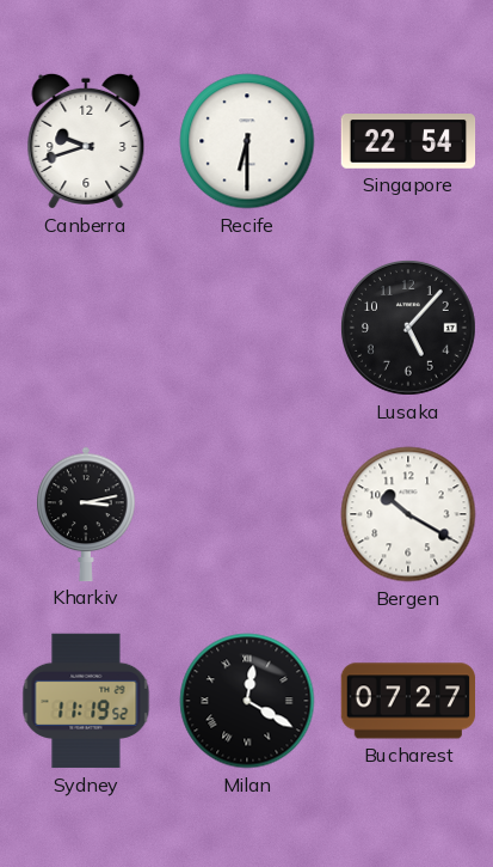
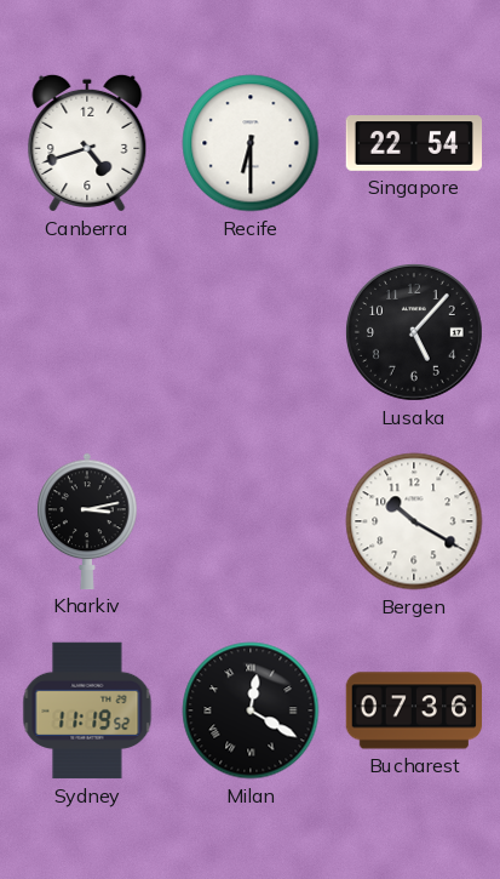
Canberra: 9:42 -> 4:42
Bucharest: 07:27 -> 07:36
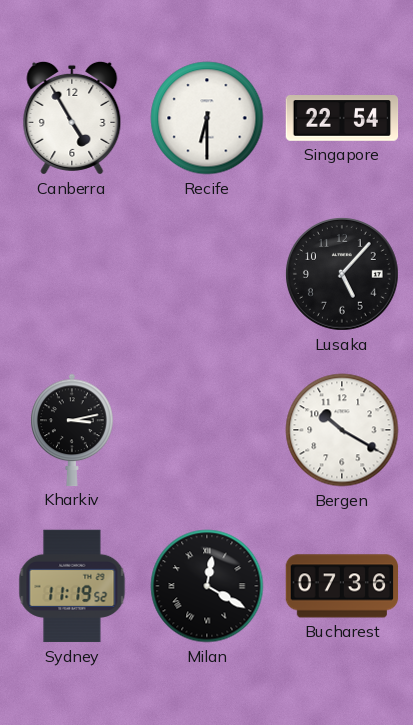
Canberra: 4:42 -> 4:55
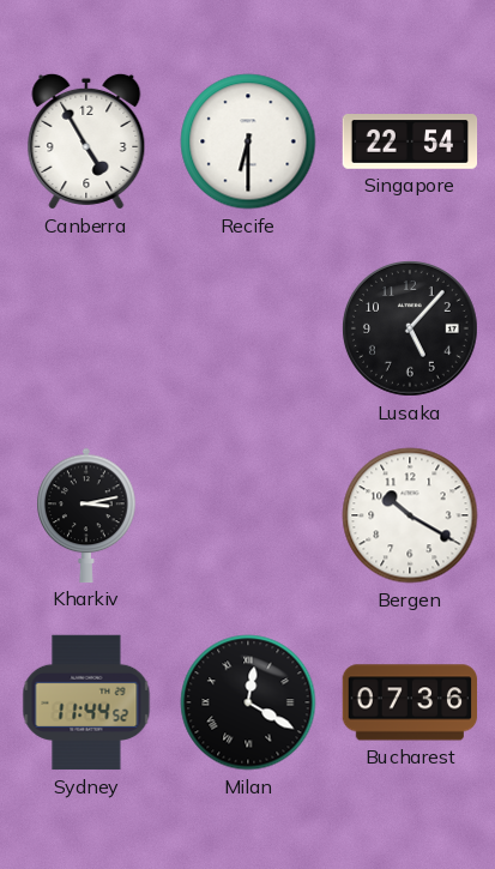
Sydney: 11:19 -> 11:44
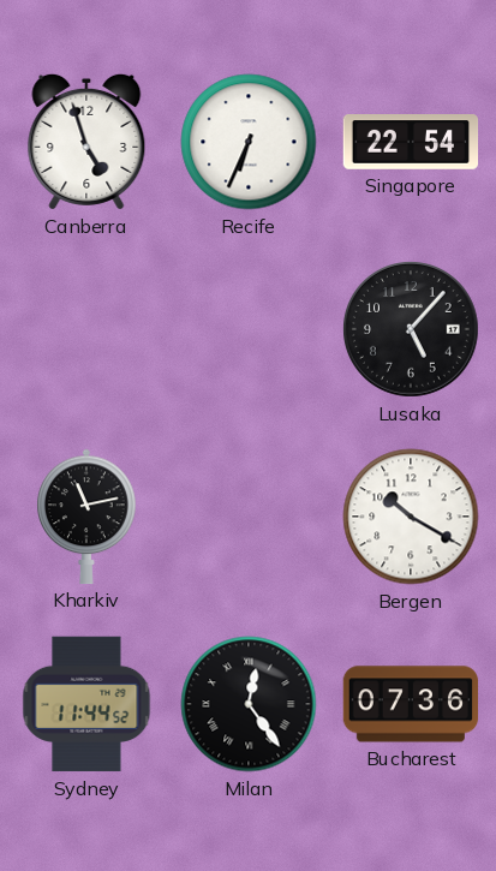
Canberra: 4:55 -> 4:57
Recife: 6:30 -> 6:34
Kharkiv: 3:13 -> 11:13
Milan: 12:20 -> 12:24
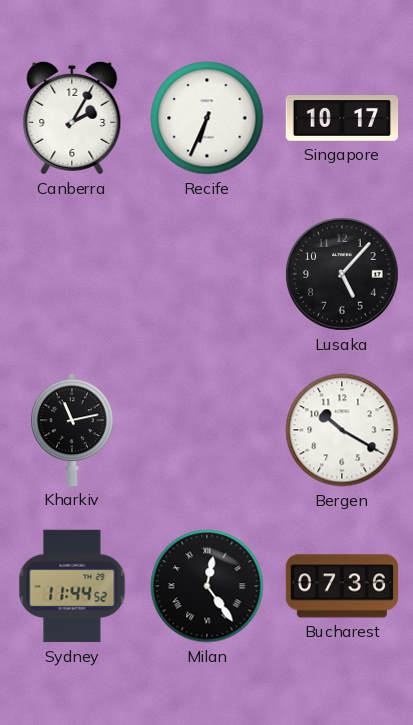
Canberra: 4:57 -> 2:05
Singapore: 22:54 -> 10:17
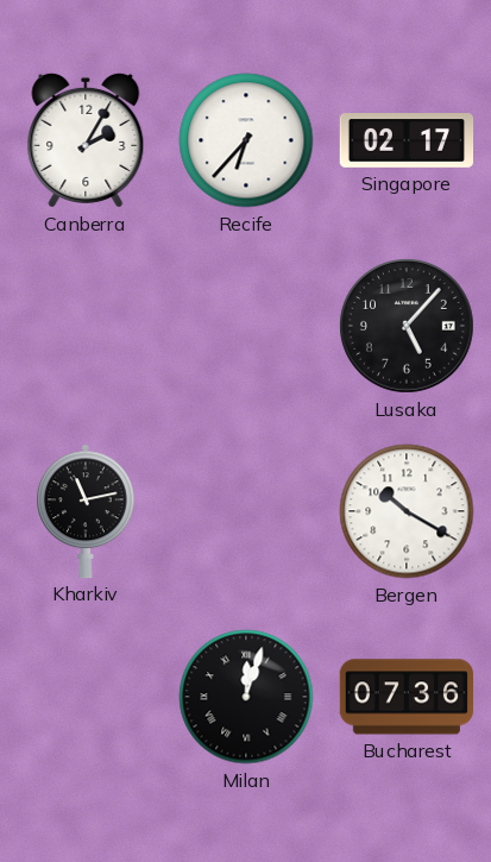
Recife: 6:34 -> 6:37
Singapore: 10:17 -> 02:17
Sydney: 11:44 -> none
Milan: 12:24 -> 12:03
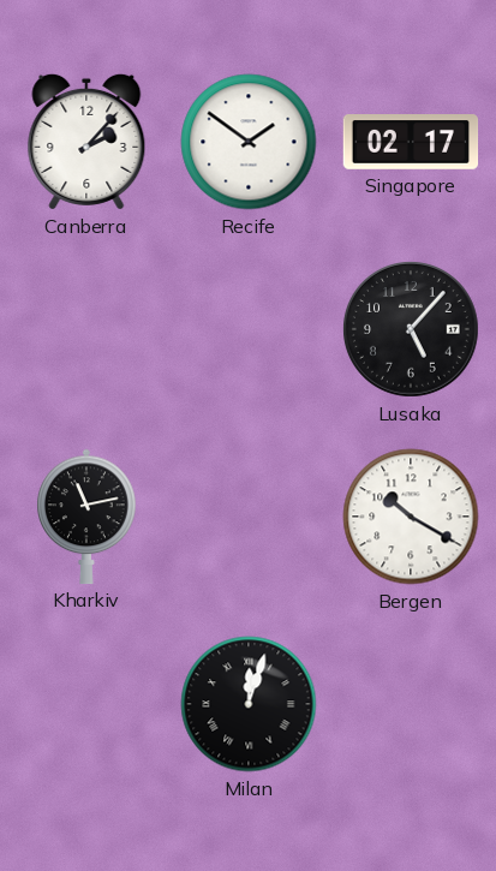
Canberra: 2:05 -> 2:07
Recife: 6:37 -> 1:51
Bucharest: 07:36 -> none
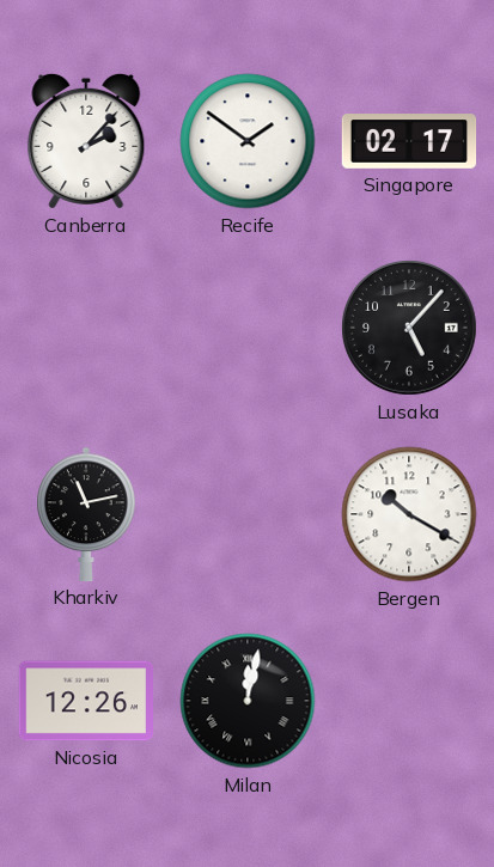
Nicosia: none -> 12:26
Milan: 12:03 -> 12:02
